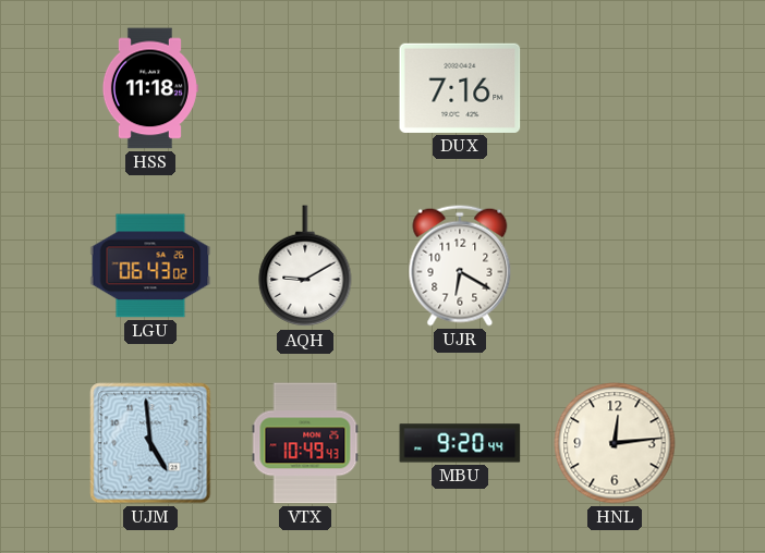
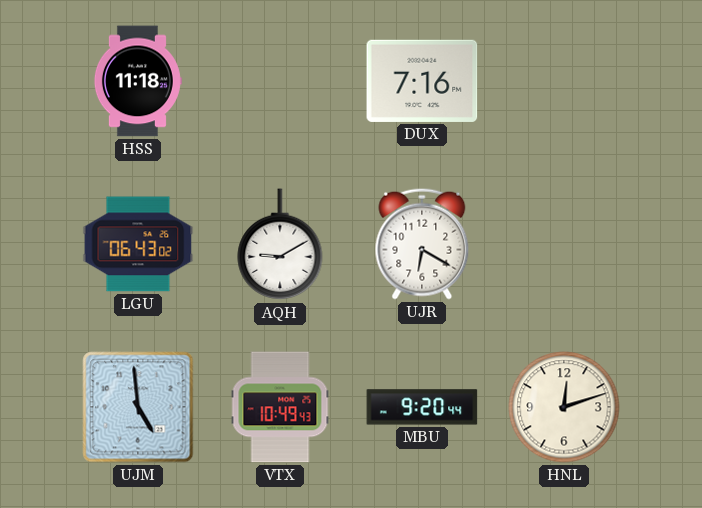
HNL: 12:14 -> 12:12
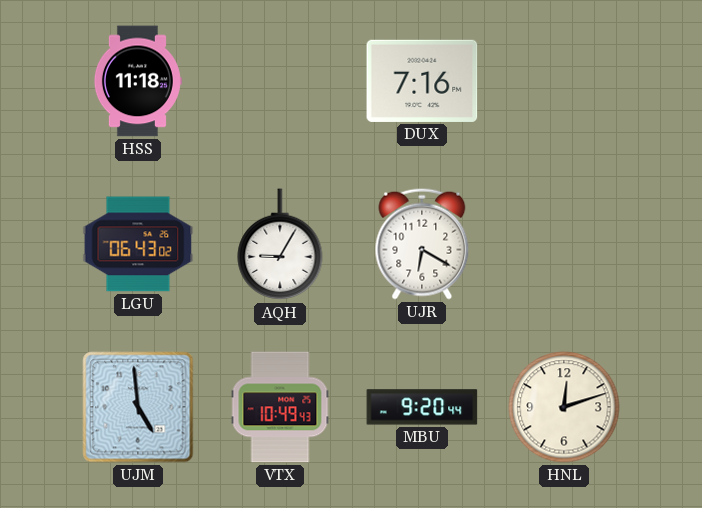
AQH: 9:10 -> 9:05
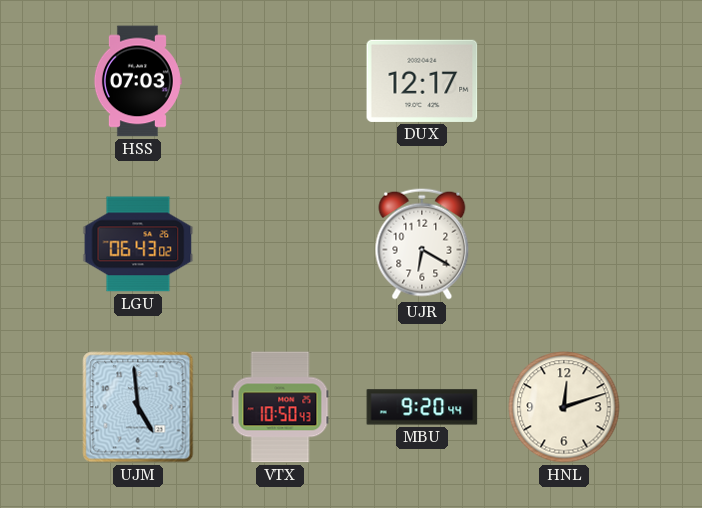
HSS: 11:18 -> 07:03
DUX: 7:16 -> 12:17
AQH: 9:05 -> none
VTX: 10:49 -> 10:50
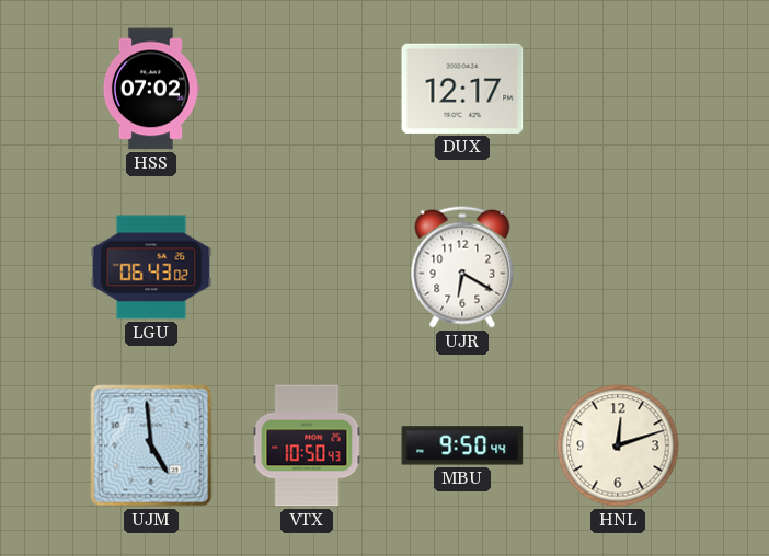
HSS: 07:03 -> 07:02
MBU: 9:20 -> 9:50
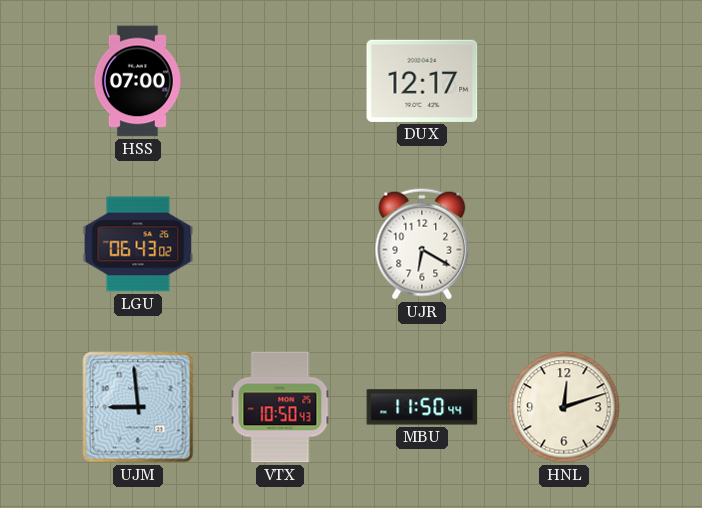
HSS: 07:02 -> 07:00
UJM: 4:59 -> 8:59
MBU: 9:50 -> 11:50
